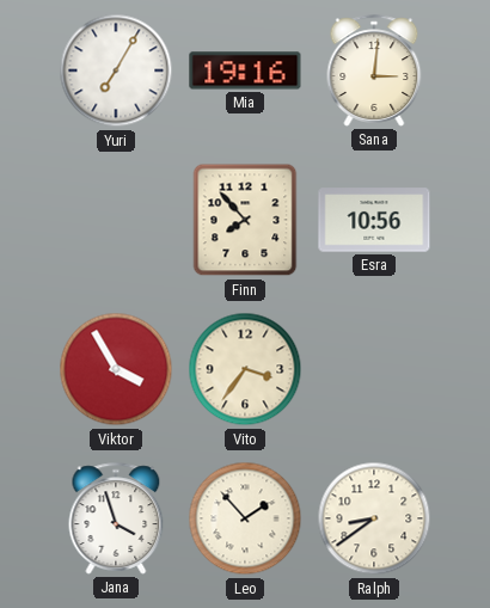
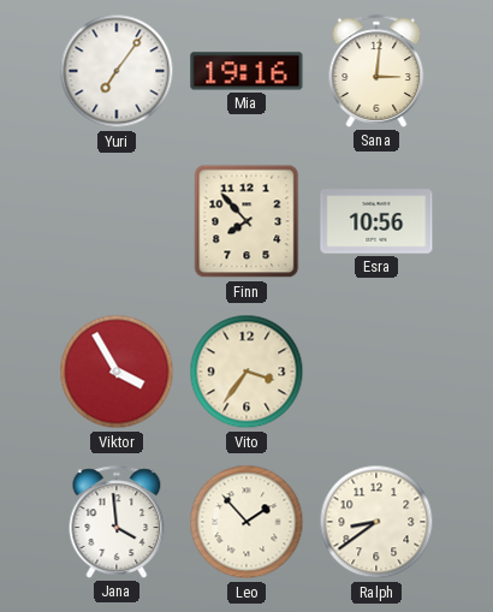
Yuri: 7:05 -> 7:06
Jana: 3:57 -> 3:59
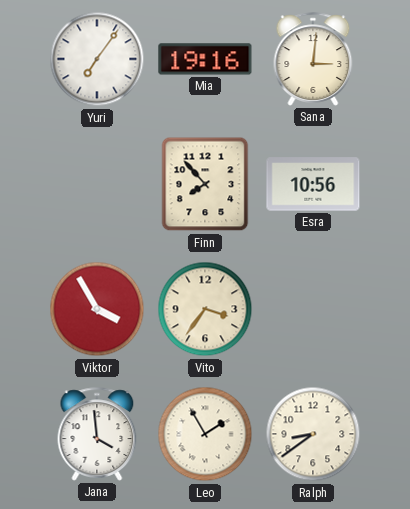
Leo: 1:53 -> 1:55
